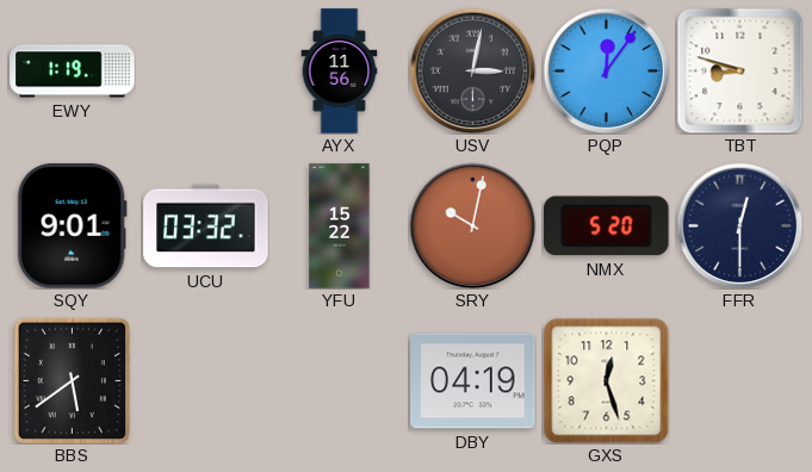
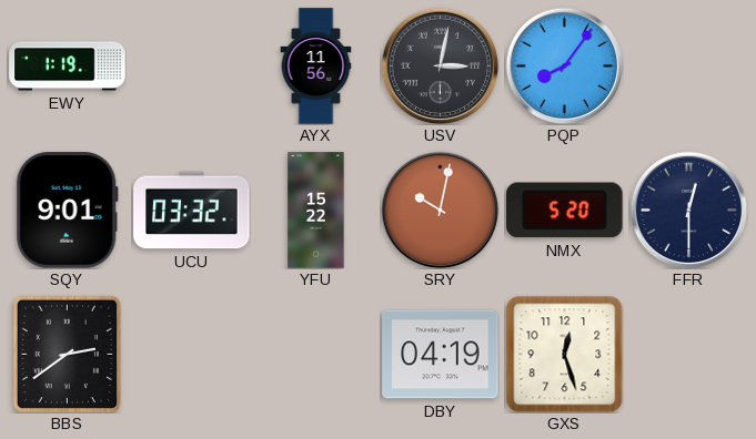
PQP: 12:06 -> 8:06
TBT: 8:48 -> none
BBS: 5:39 -> 2:39
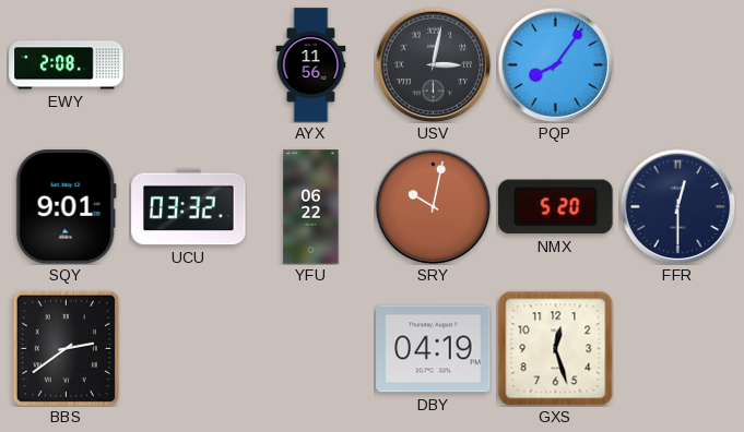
EWY: 1:19 -> 2:08
YFU: 15:22 -> 06:22
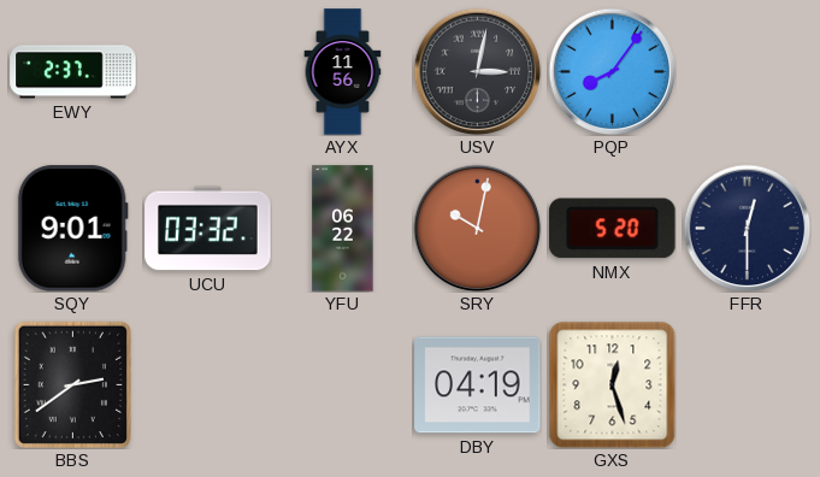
EWY: 2:08 -> 2:37
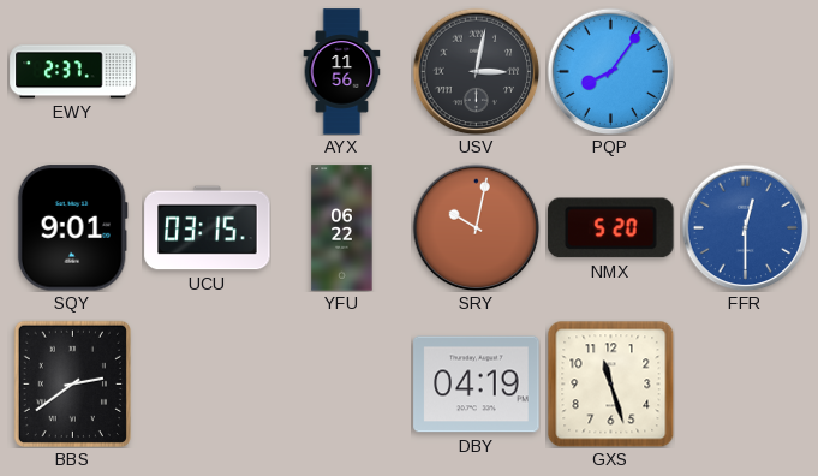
UCU: 03:32 -> 03:15
FFR dial: navy -> blue
GXS: 12:27 -> 11:27
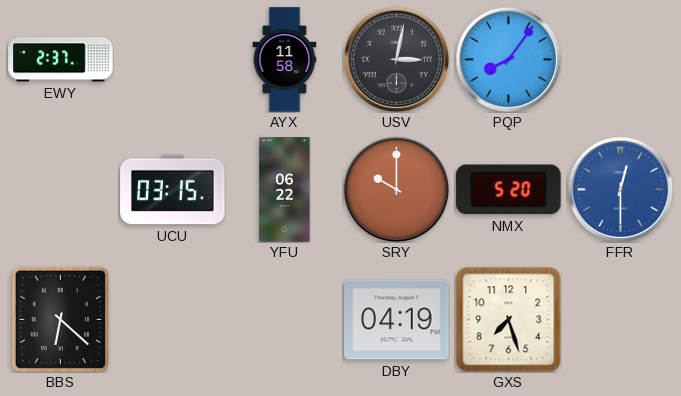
AYX: 11:56 -> 11:58
SQY: 9:01 -> none
SRY: 10:02 -> 10:00
BBS: 2:39 -> 6:22
GXS: 11:27 -> 7:27
